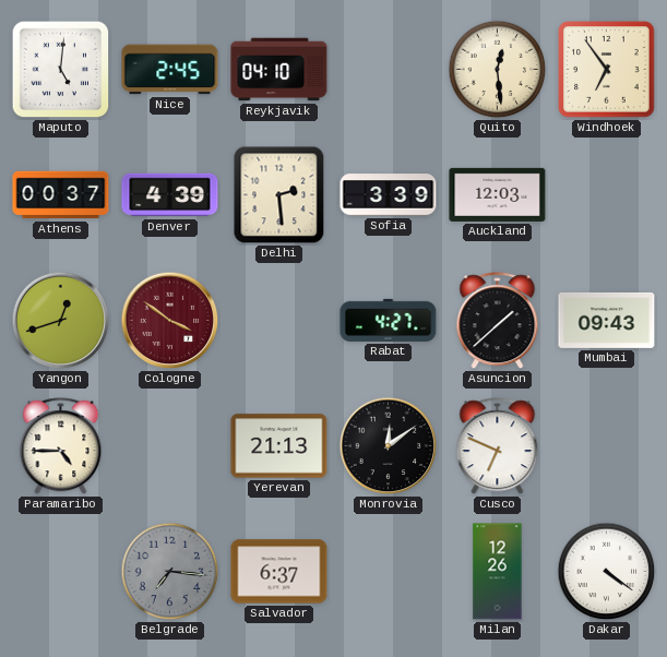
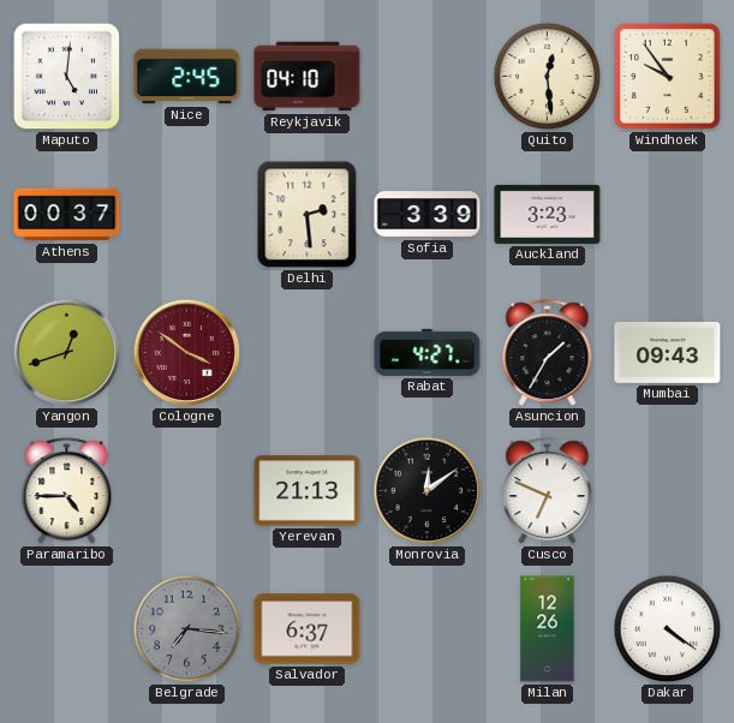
Windhoek: 6:54 -> 9:54
Denver: 4:39 -> none
Auckland: 12:03 -> 3:23
Asuncion: 1:38 -> 1:35
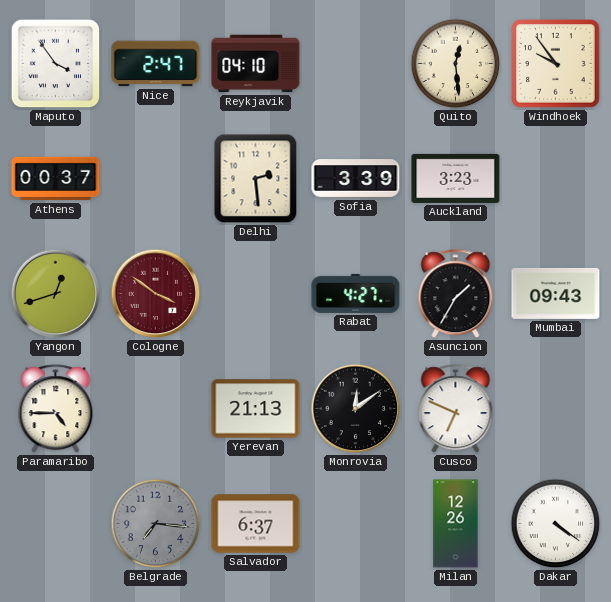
Maputo: 5:01 -> 3:54
Nice: 2:45 -> 2:47
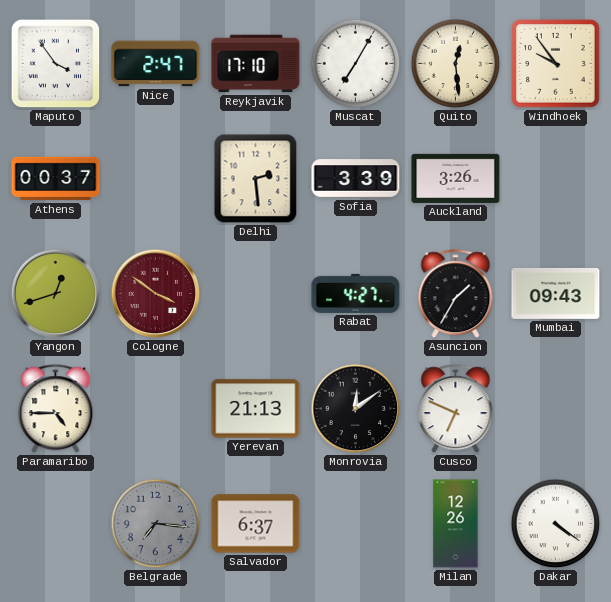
Reykjavik: 04:10 -> 17:10
Muscat: none -> 7:05
Auckland: 3:23 -> 3:26
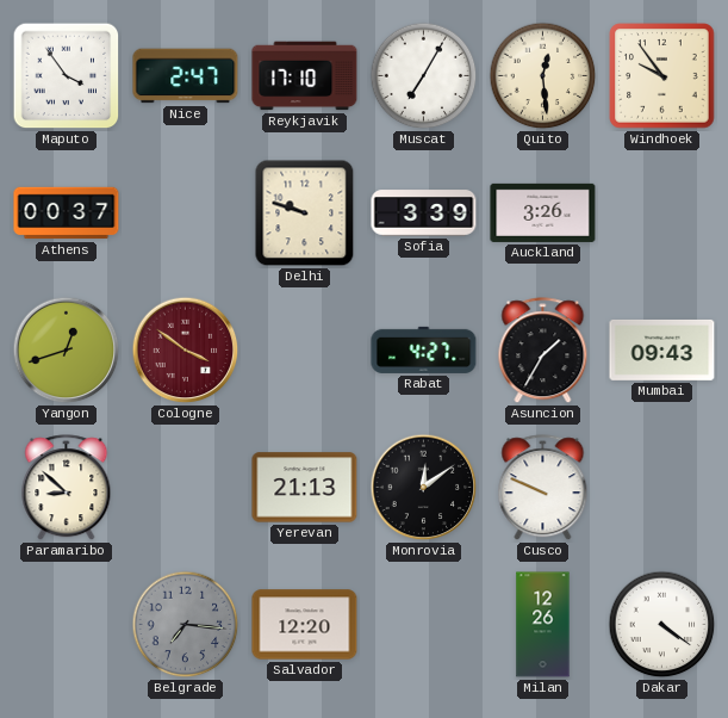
Delhi: 2:29 -> 9:48
Paramaribo: 4:45 -> 8:52
Cusco: 6:49 -> 9:49
Salvador: 6:37 -> 12:20
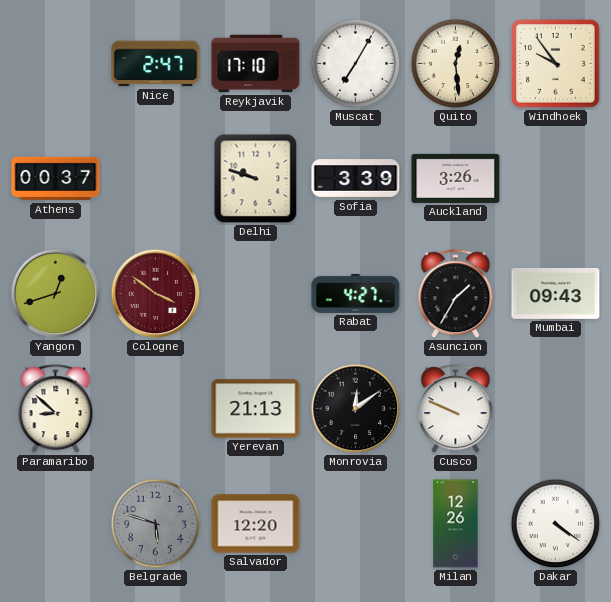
Maputo: 3:54 -> none
Belgrade: 7:16 -> 5:48
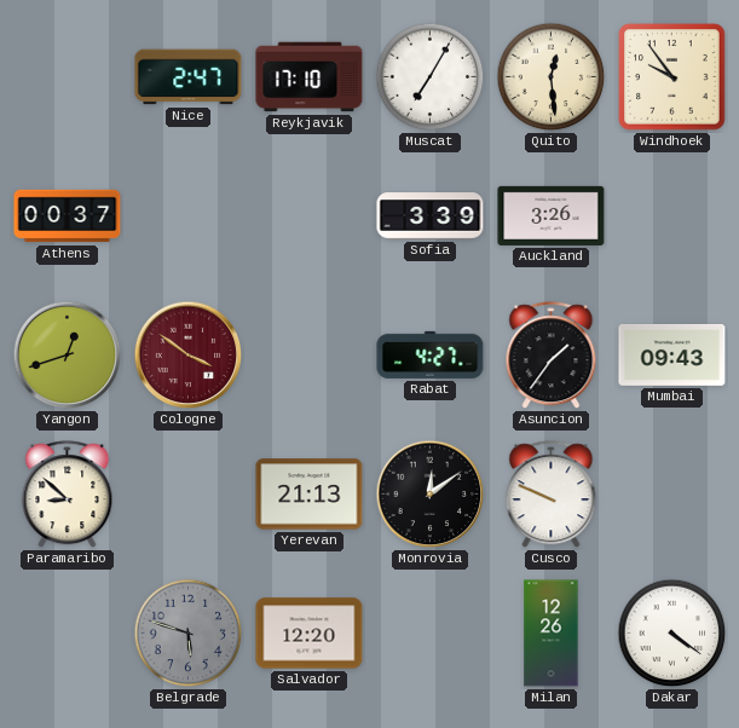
Delhi: 9:48 -> none
Asuncion: 1:35 -> 1:36
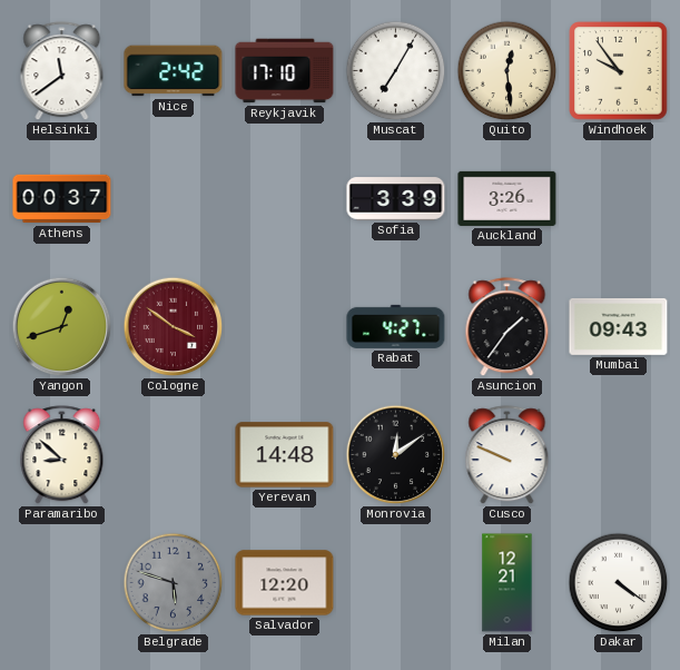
Helsinki: none -> 11:39
Nice: 2:47 -> 2:42
Yerevan: 21:13 -> 14:48
Milan: 12:26 -> 12:21
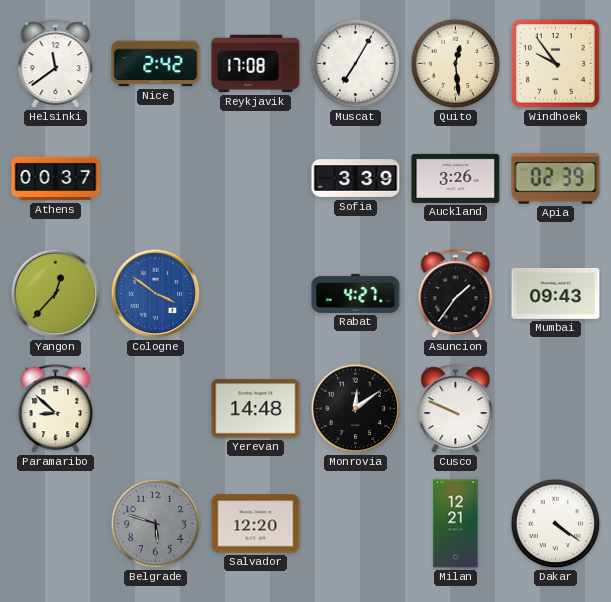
Reykjavik: 17:10 -> 17:08
Apia: none -> 02:39
Yangon: 12:42 -> 12:37
Cologne dial: burgundy -> blue
